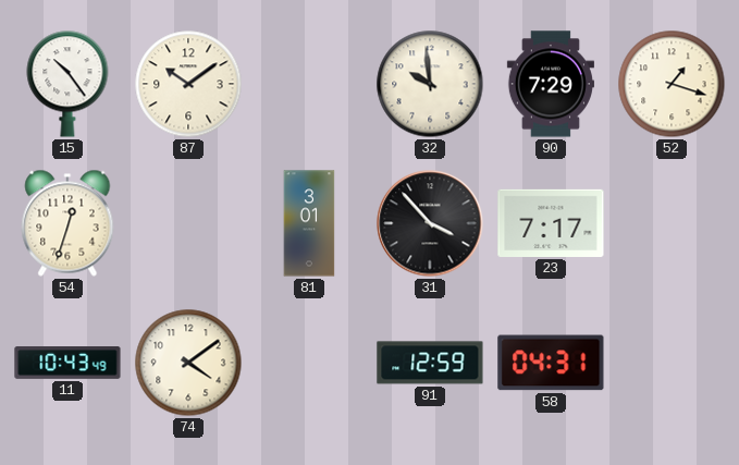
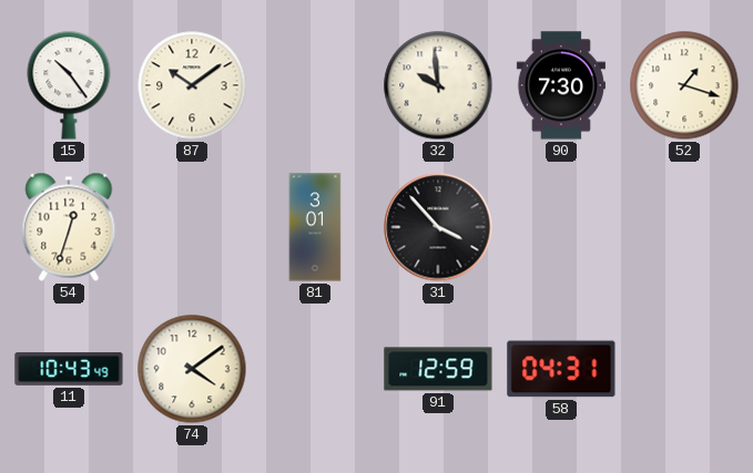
90: 7:29 -> 7:30
23: 7:17 -> none
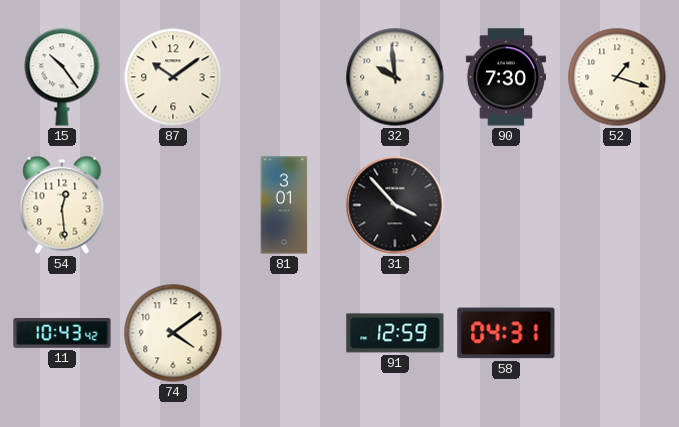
54: 12:33 -> 12:29
11: 10:43:49 -> 10:43:42
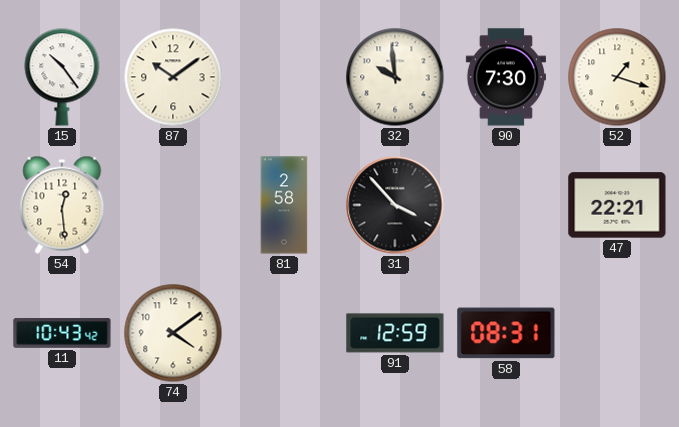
81: 3:01 -> 2:58
47: none -> 22:21
58: 04:31 -> 08:31
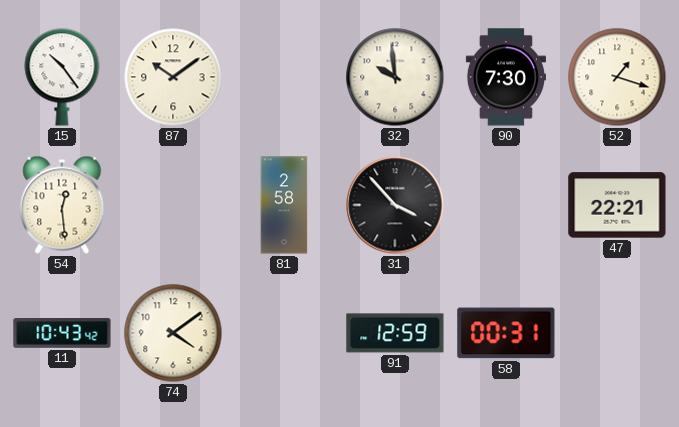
58: 08:31 -> 00:31
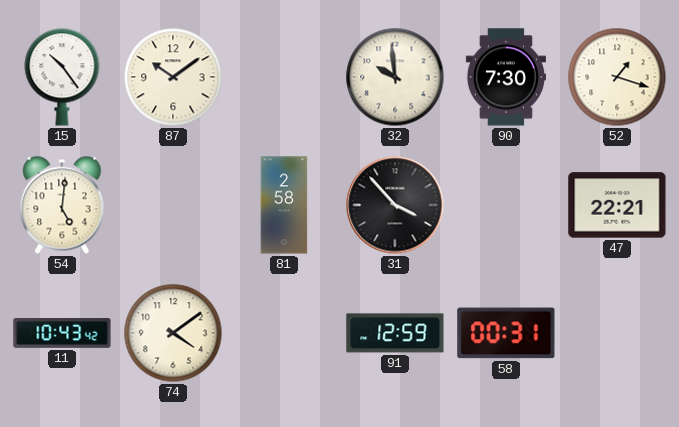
54: 12:29 -> 5:01
